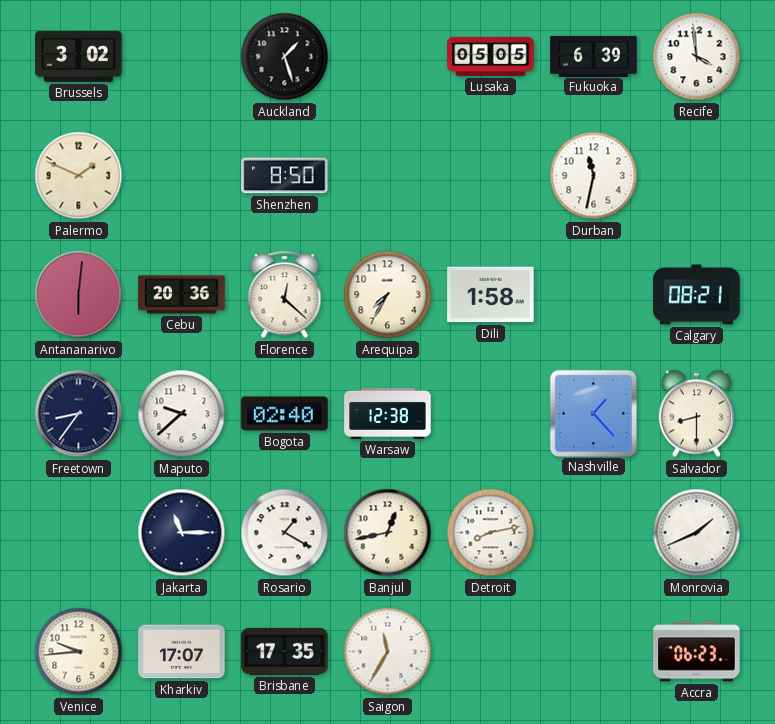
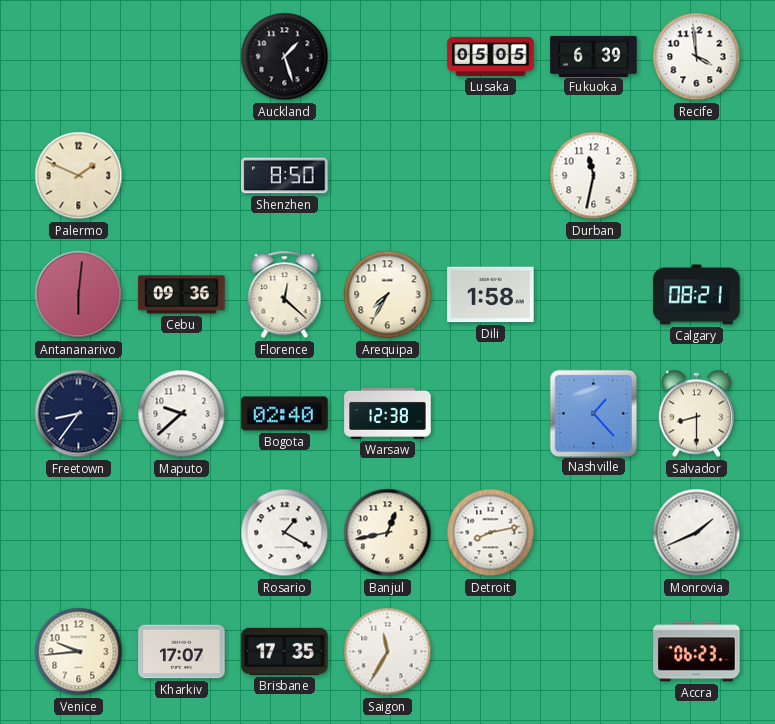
Brussels: 3:02 -> none
Cebu: 20:36 -> 09:36
Jakarta: 11:15 -> none
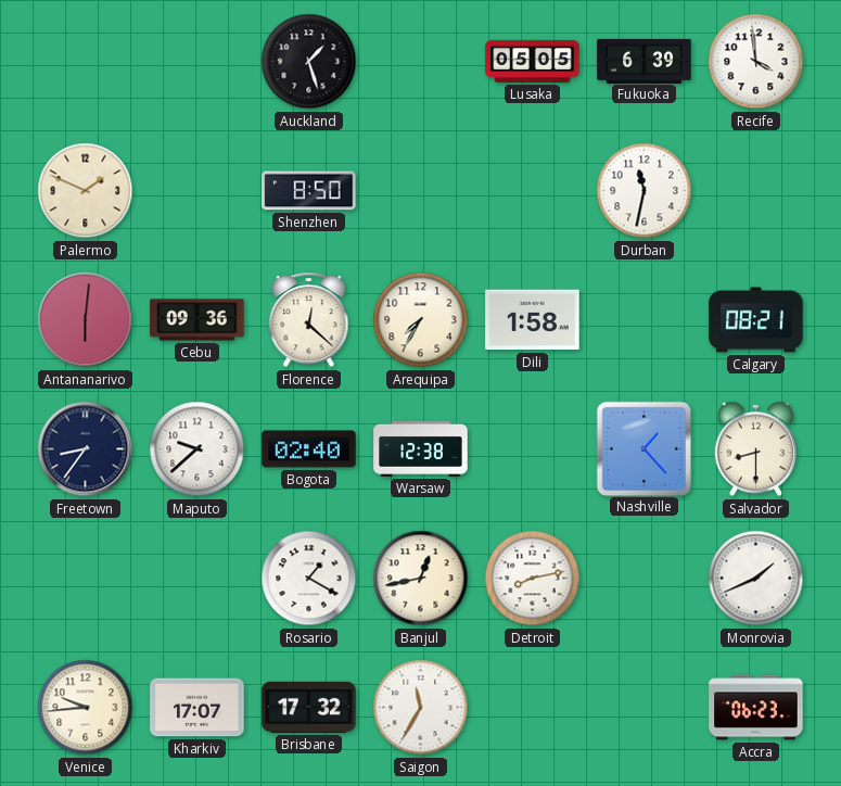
Brisbane: 17:35 -> 17:32
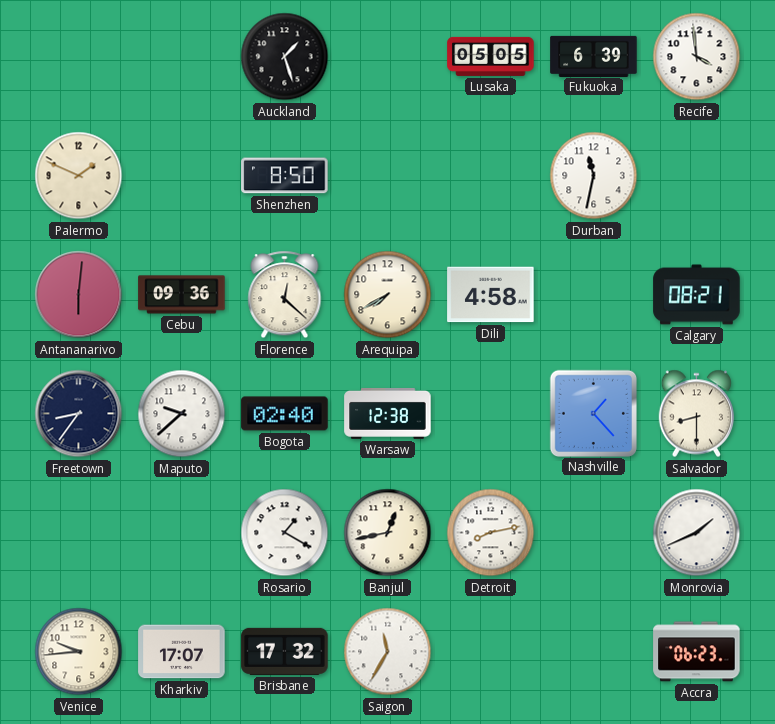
Arequipa: 7:35 -> 7:40
Dili: 1:58 -> 4:58
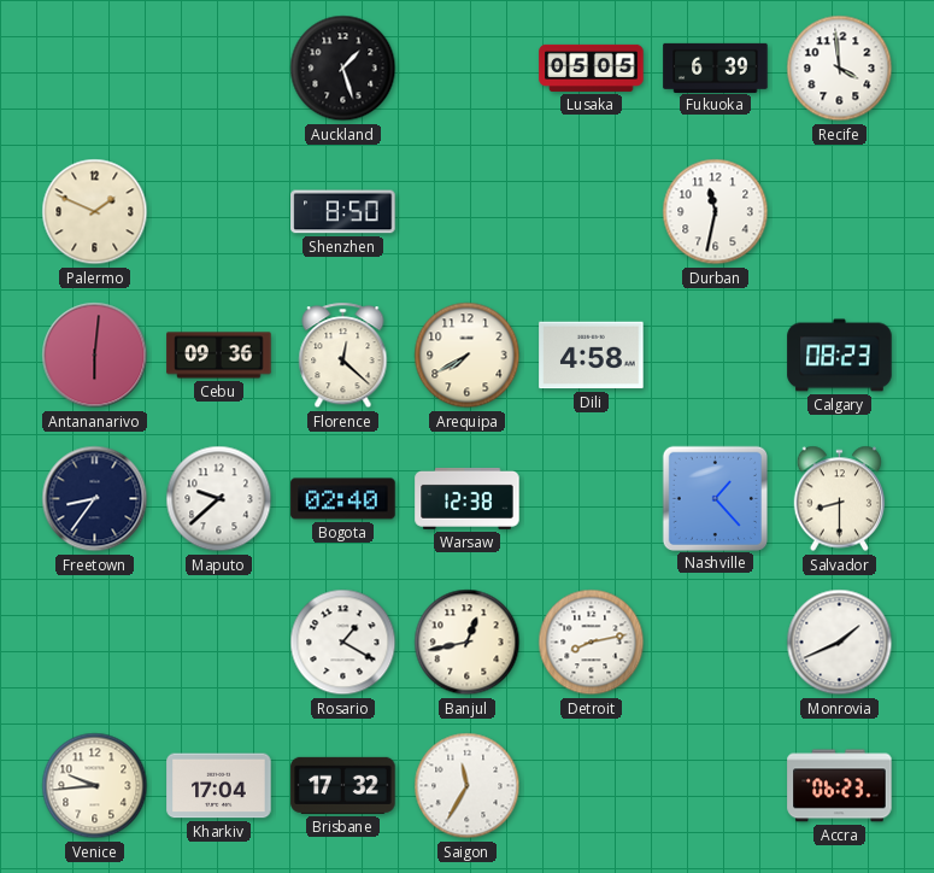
Calgary: 08:21 -> 08:23
Kharkiv: 17:07 -> 17:04
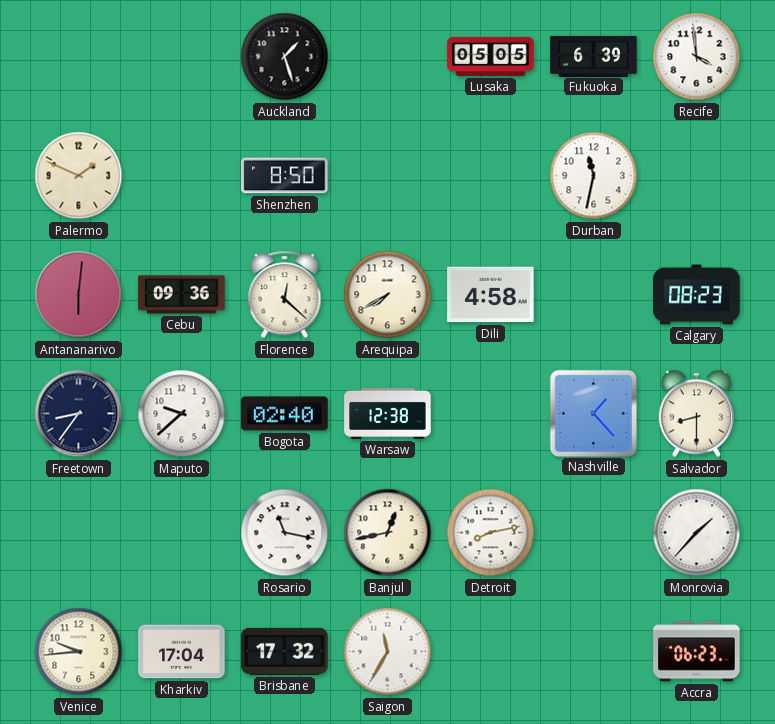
Rosario: 1:20 -> 11:17
Monrovia: 1:41 -> 1:37
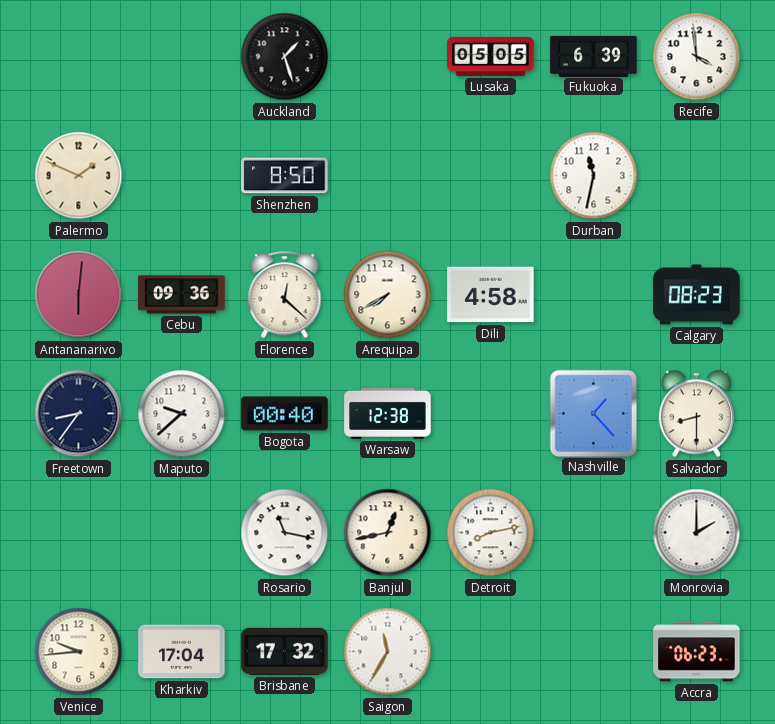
Bogota: 02:40 -> 00:40
Monrovia: 1:37 -> 2:00
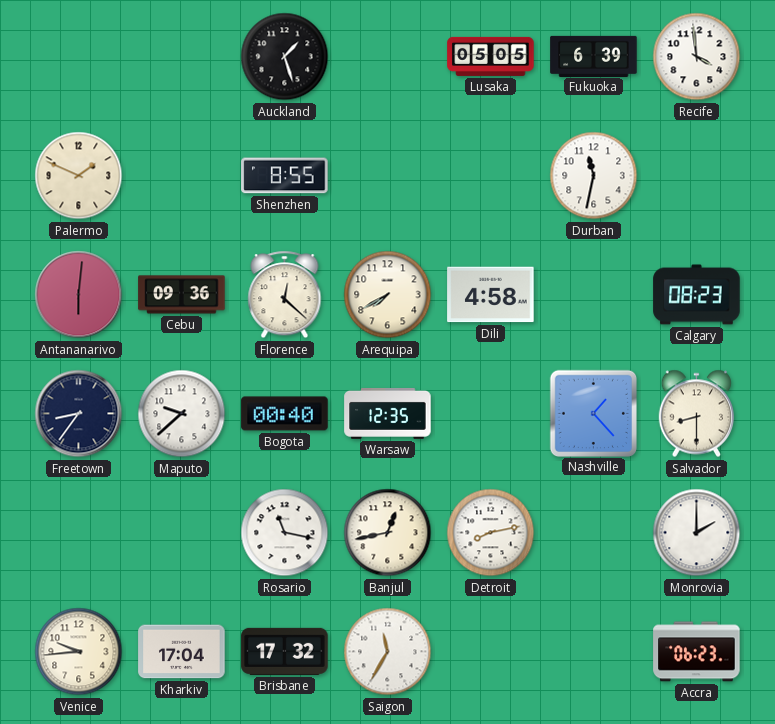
Shenzhen: 8:50 -> 8:55
Warsaw: 12:38 -> 12:35
